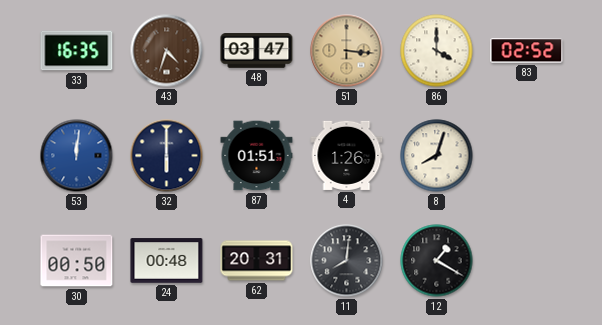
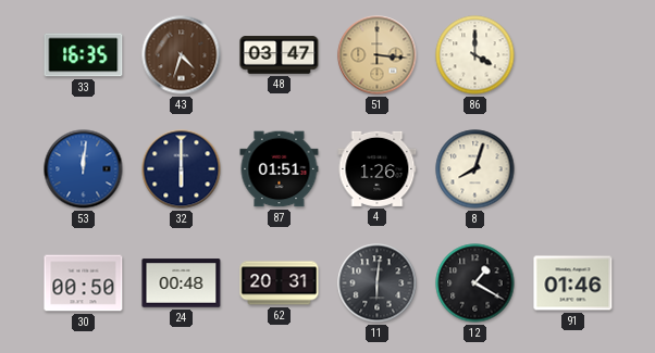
83: 02:52 -> none
11: 8:01 -> 6:01
91: none -> 01:46
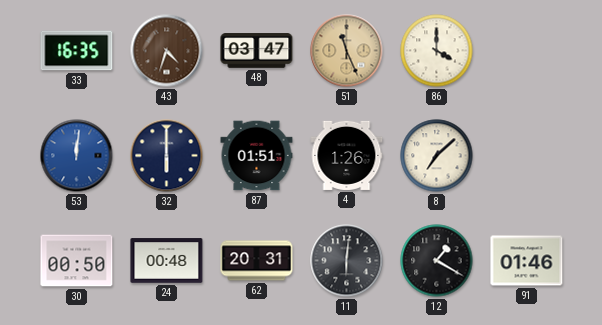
51: 3:16 -> 11:26
8: 8:03 -> 7:08
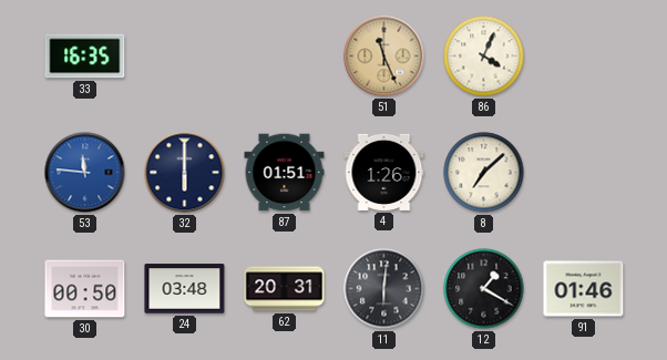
43: 4:33 -> none
48: 03:47 -> none
86: 4:00 -> 4:04
53: 12:01 -> 11:46
24: 00:48 -> 03:48
